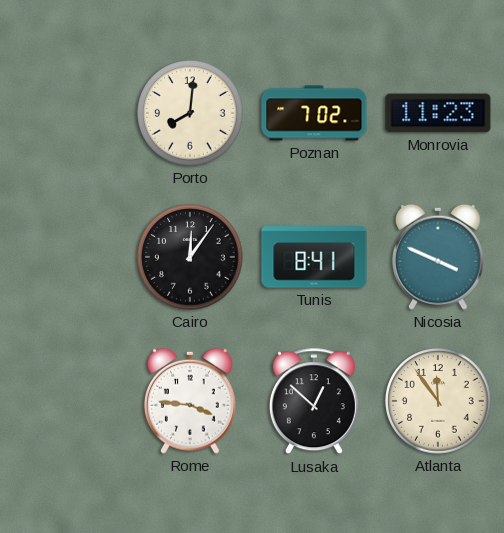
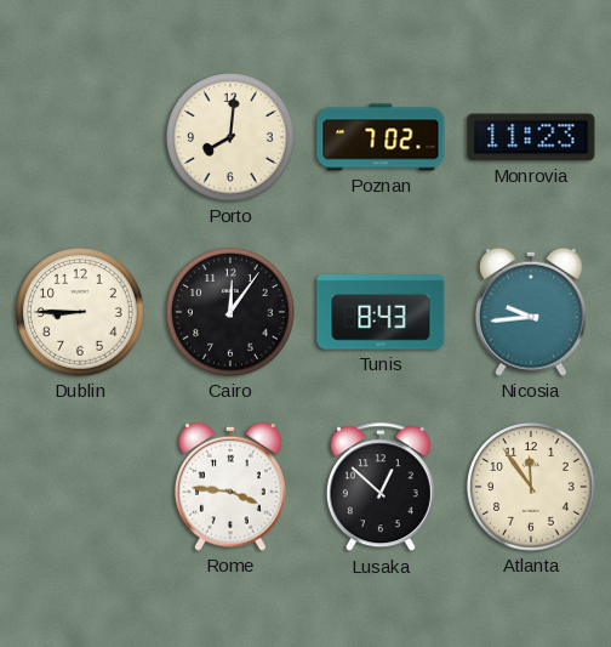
Dublin: none -> 8:45
Tunis: 8:41 -> 8:43
Nicosia: 3:49 -> 9:44
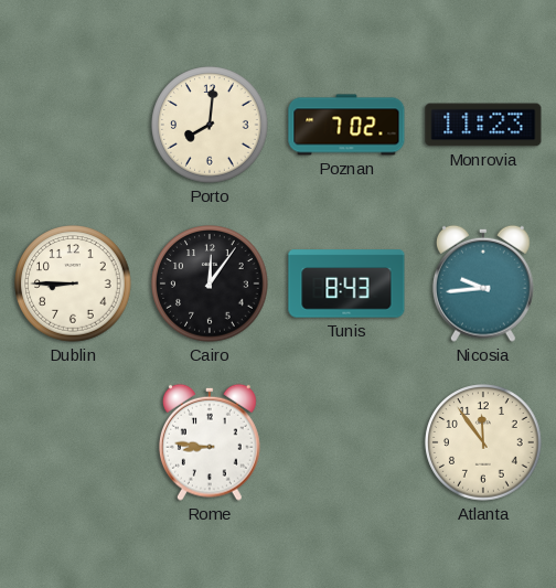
Rome: 3:46 -> 8:46
Lusaka: 12:52 -> none
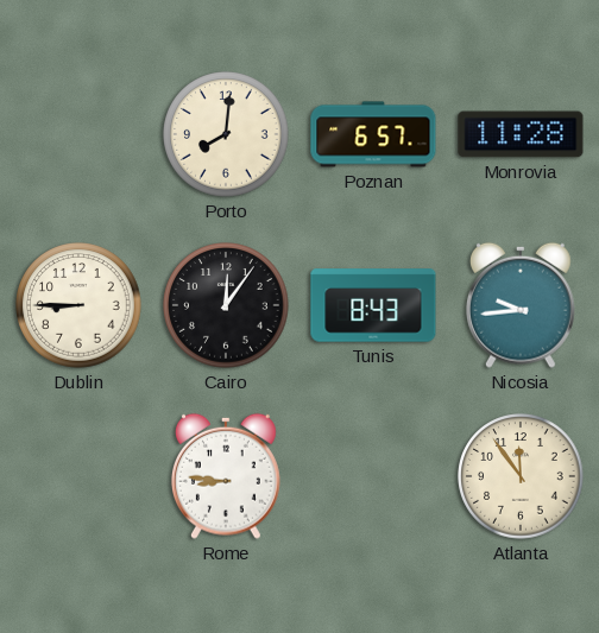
Poznan: 7:02 -> 6:57
Monrovia: 11:23 -> 11:28
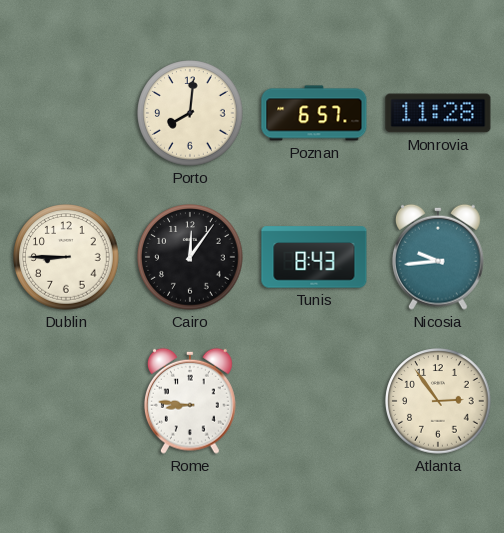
Atlanta: 11:54 -> 2:54
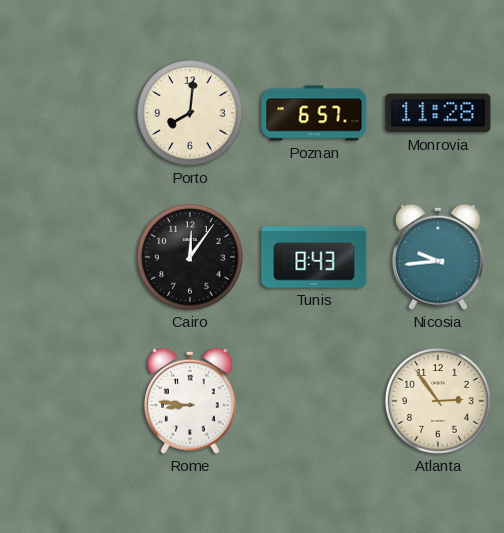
Dublin: 8:45 -> none
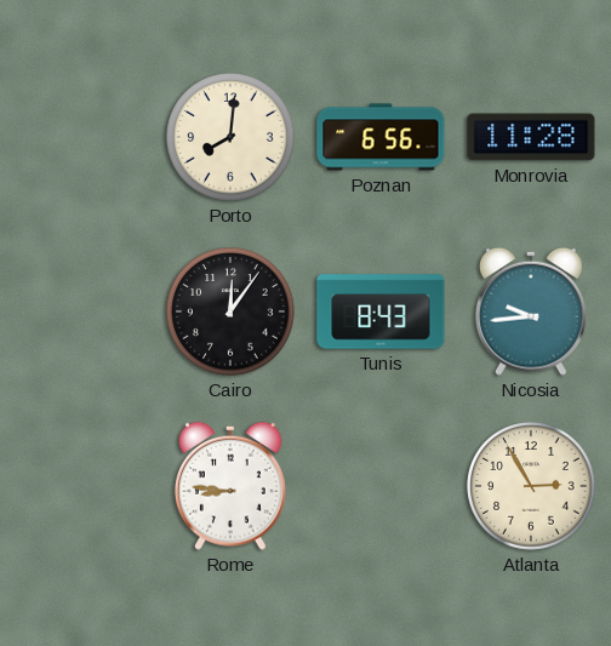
Poznan: 6:57 -> 6:56
Atlanta: 2:54 -> 2:55
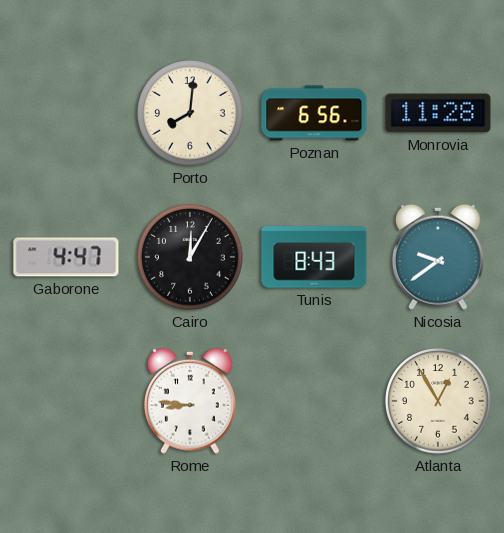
Gaborone: none -> 4:47
Cairo: 12:06 -> 12:05
Nicosia: 9:44 -> 9:39
Atlanta: 2:55 -> 12:55
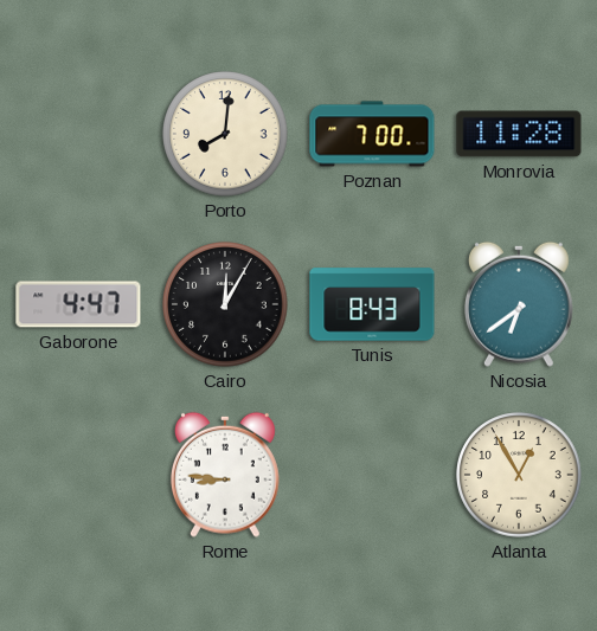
Poznan: 6:56 -> 7:00
Nicosia: 9:39 -> 6:39
